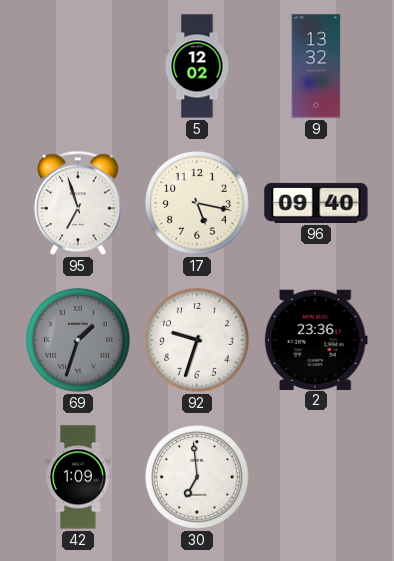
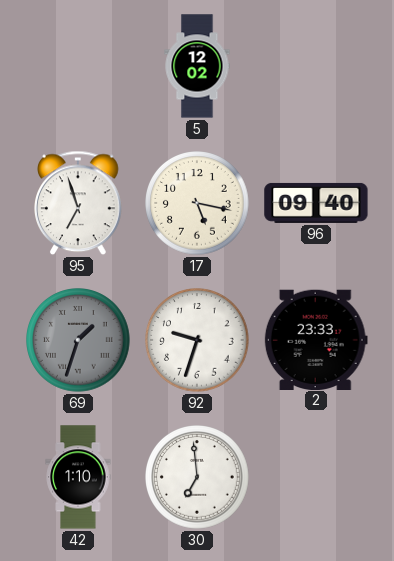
9: 13:32 -> none
2: 23:36 -> 23:33
42: 1:09 -> 1:10
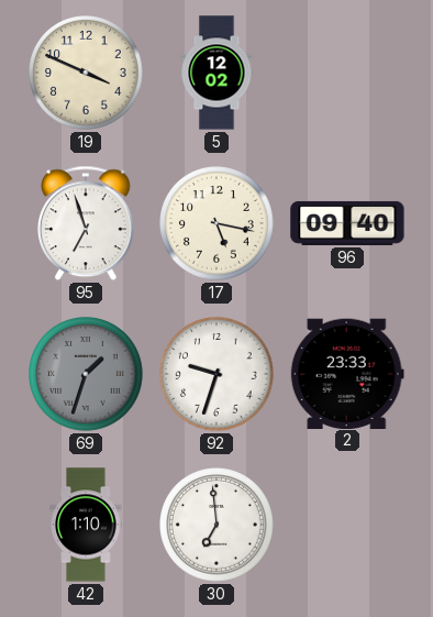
19: none -> 3:49
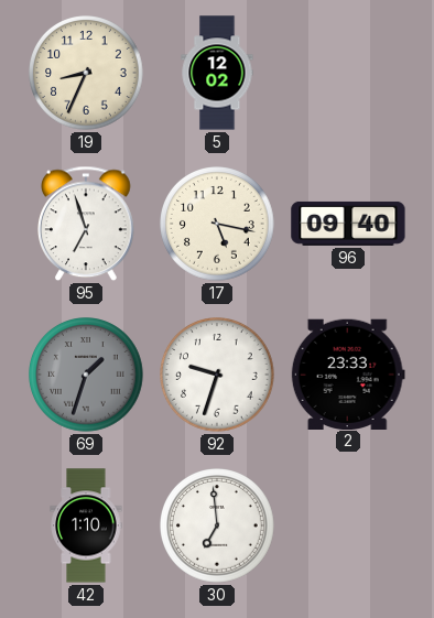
19: 3:49 -> 8:34
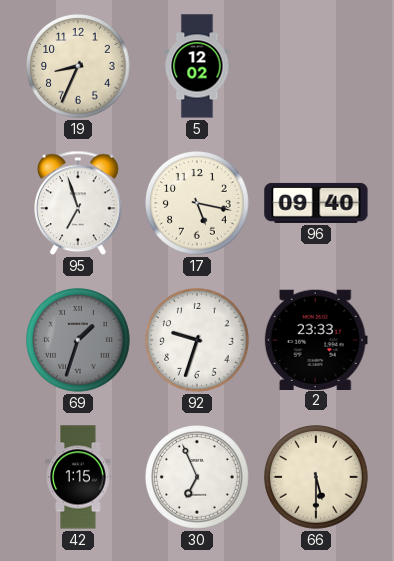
42: 1:10 -> 1:15
30: 6:59 -> 6:56
66: none -> 5:30
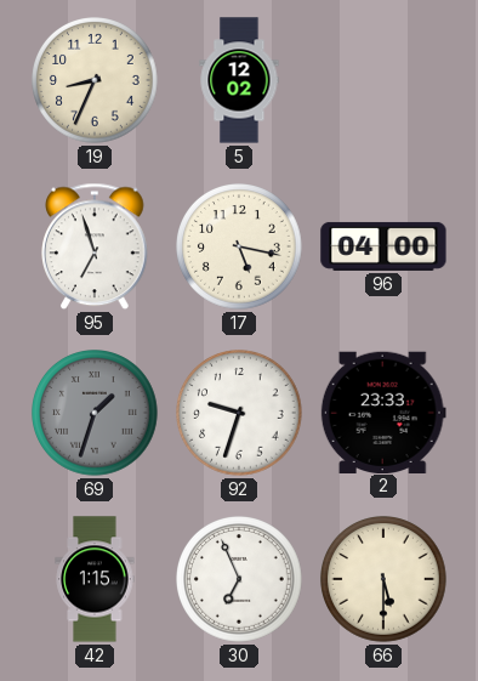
96: 09:40 -> 04:00
